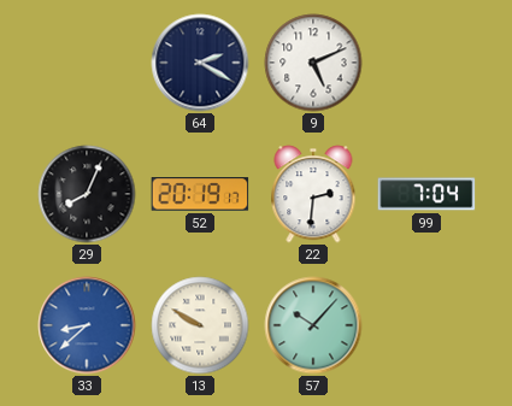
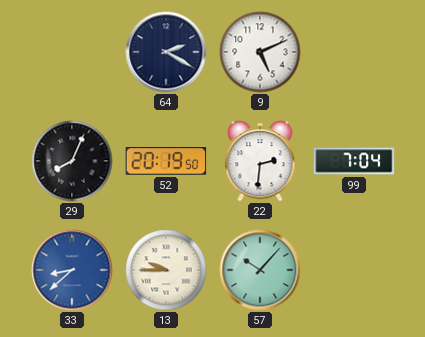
52: 20:19:17 -> 20:19:50
13: 9:50 -> 9:45
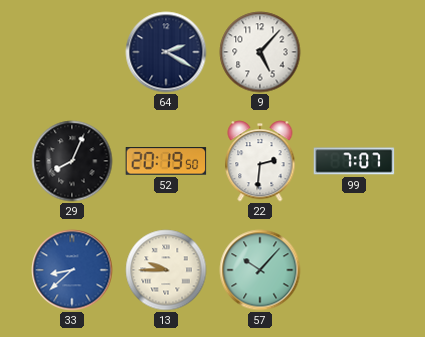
9: 5:11 -> 5:07
99: 7:04 -> 7:07
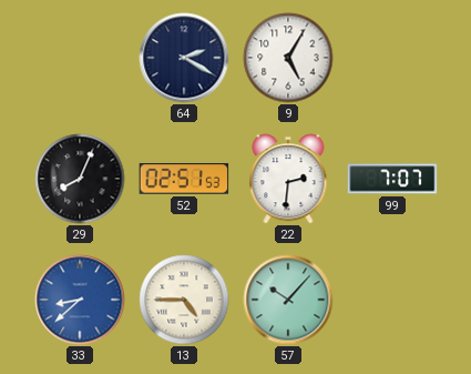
9: 5:07 -> 5:05
52: 20:19 -> 02:51
13: 9:45 -> 4:45
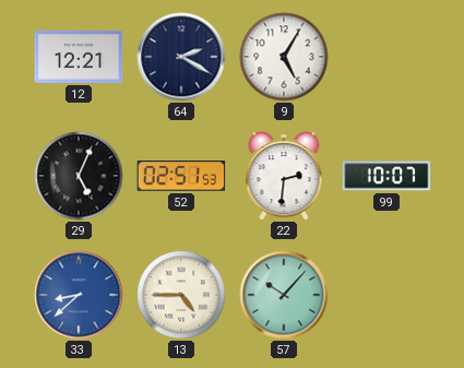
12: none -> 12:21
29: 8:04 -> 5:04
99: 7:07 -> 10:07
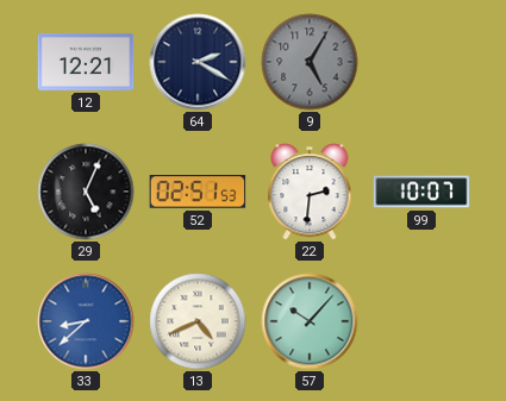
9 dial: white -> grey
13: 4:45 -> 4:41
